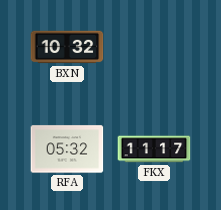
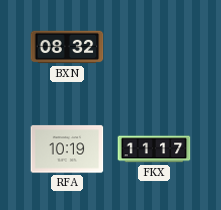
BXN: 10:32 -> 08:32
RFA: 05:32 -> 10:19
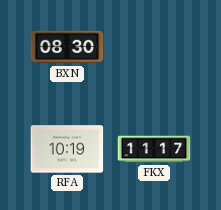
BXN: 08:32 -> 08:30
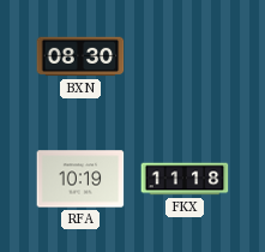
FKX: 11:17 -> 11:18
